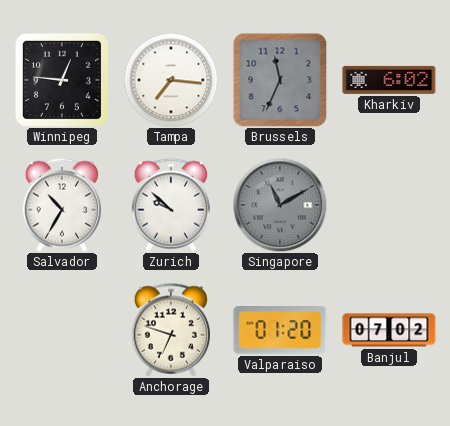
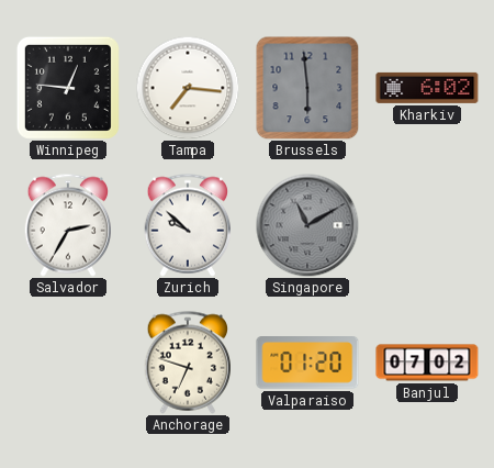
Brussels: 11:34 -> 5:59
Salvador: 10:35 -> 2:35
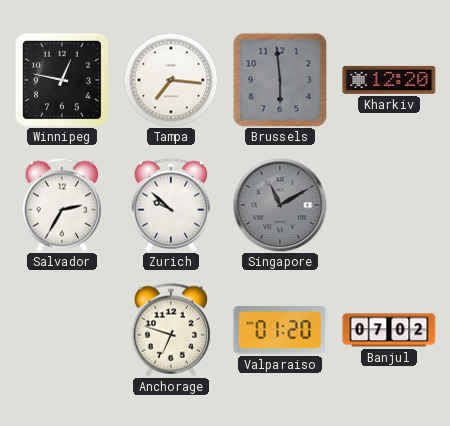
Winnipeg: 12:46 -> 12:47
Kharkiv: 6:02 -> 12:20
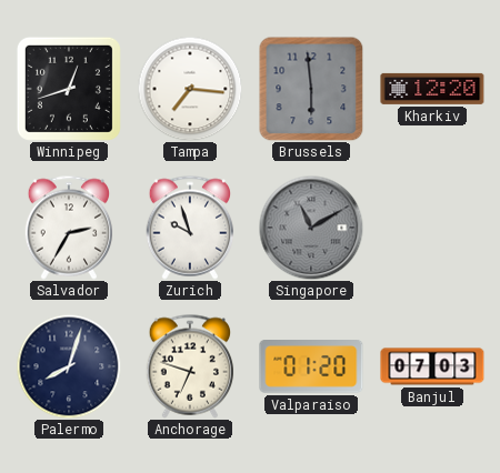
Winnipeg: 12:47 -> 12:42
Zurich: 9:52 -> 9:57
Palermo: none -> 8:03
Banjul: 07:02 -> 07:03
